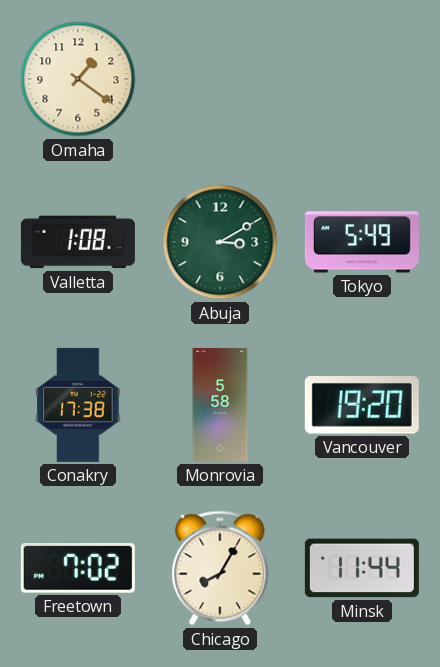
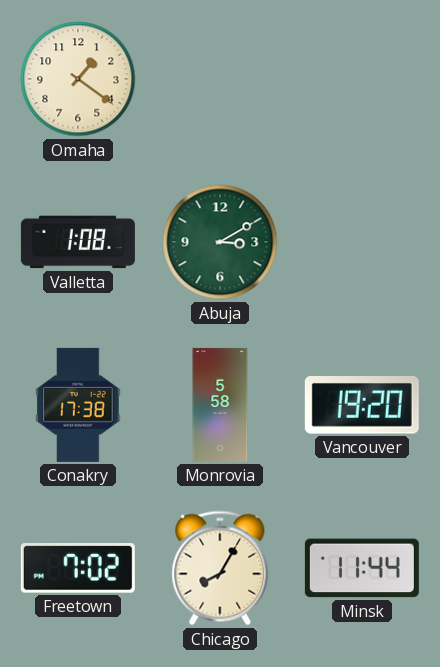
Tokyo: 5:49 -> none
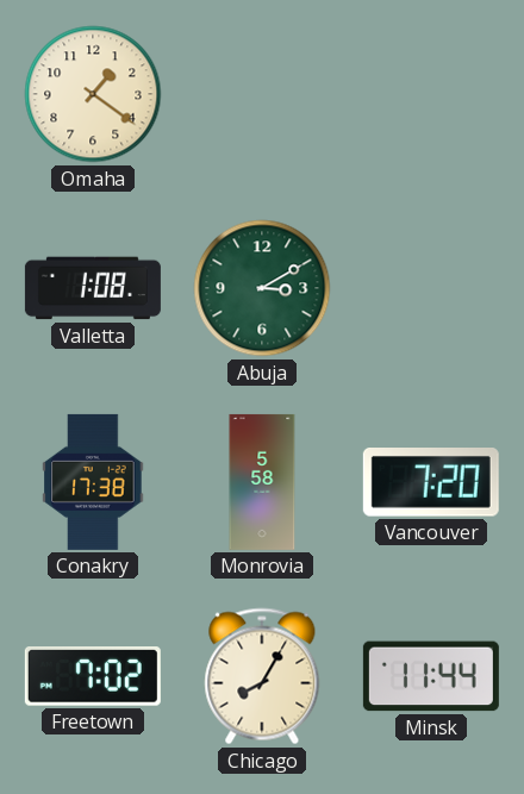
Vancouver: 19:20 -> 7:20
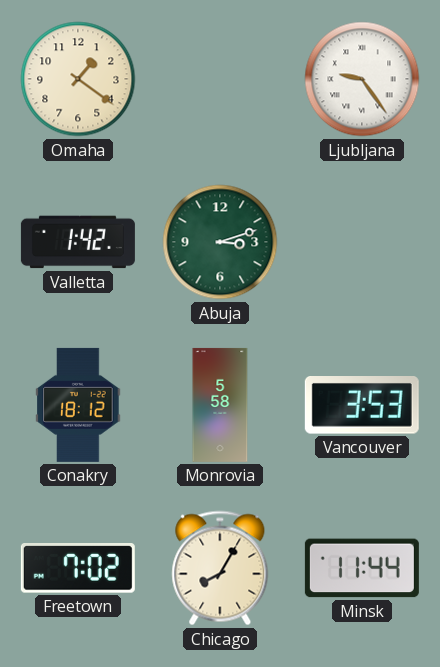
Ljubljana: none -> 9:24
Valletta: 1:08 -> 1:42
Abuja: 3:10 -> 3:12
Conakry: 17:38 -> 18:12
Vancouver: 7:20 -> 3:53
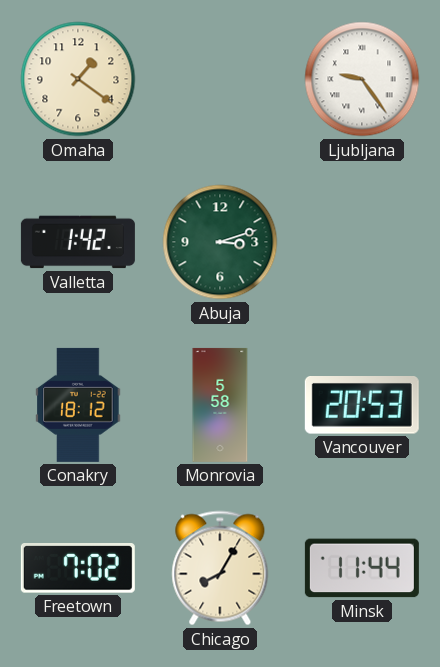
Vancouver: 3:53 -> 20:53
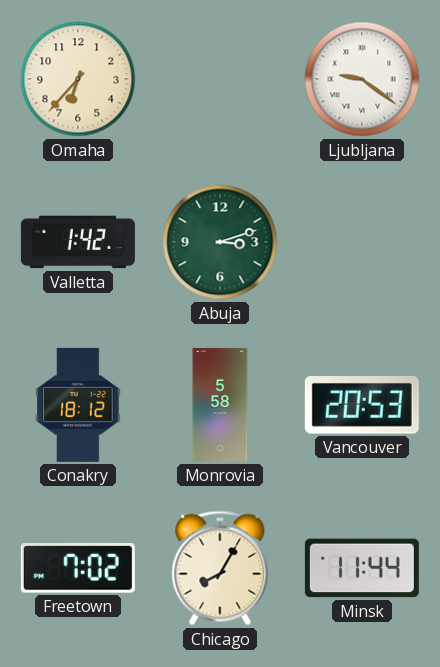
Omaha: 1:21 -> 6:37
Ljubljana: 9:24 -> 9:21
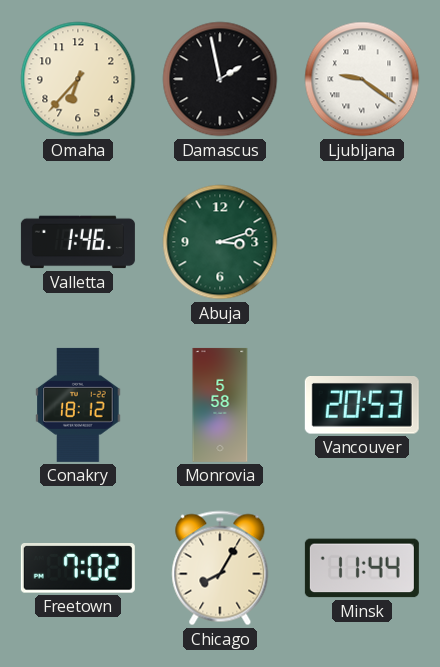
Damascus: none -> 1:58
Valletta: 1:42 -> 1:46
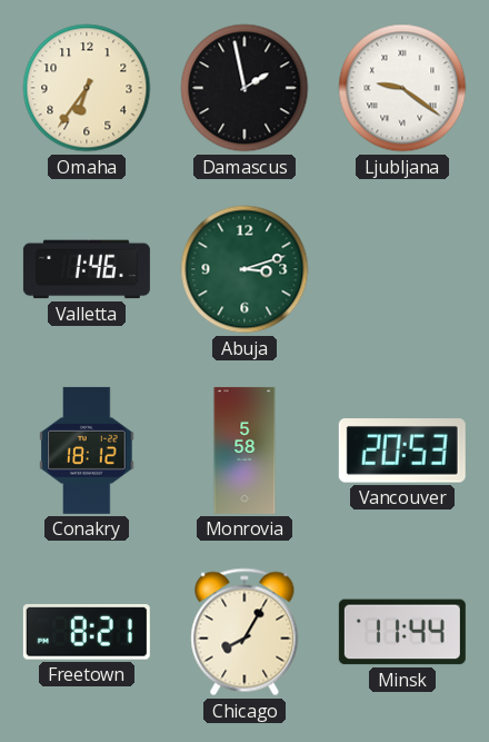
Omaha: 6:37 -> 6:36
Freetown: 7:02 -> 8:21
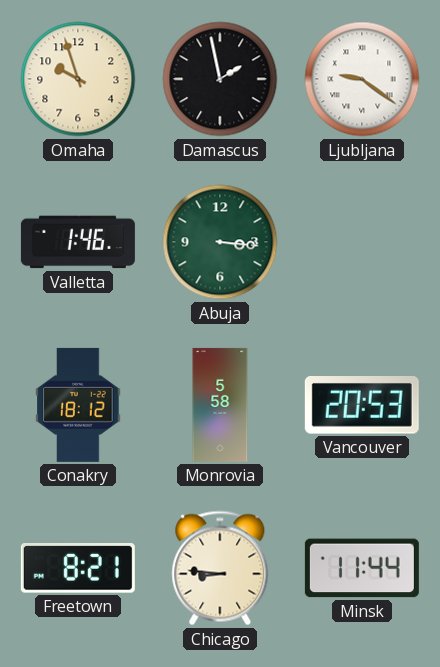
Omaha: 6:36 -> 9:57
Abuja: 3:12 -> 3:16
Chicago: 8:05 -> 8:46
